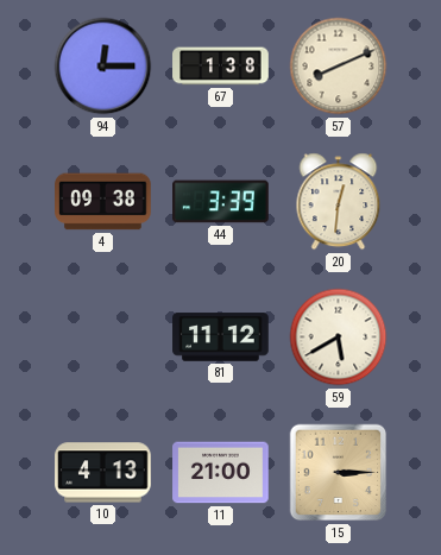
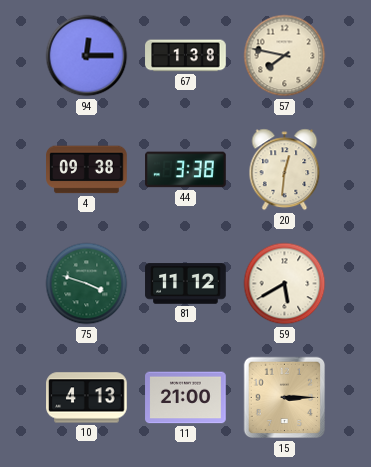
57: 8:11 -> 7:47
44: 3:39 -> 3:38
75: none -> 3:48
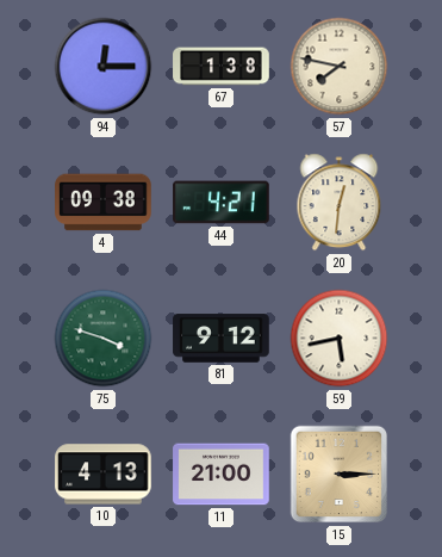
44: 3:38 -> 4:21
81: 11:12 -> 9:12
59: 5:40 -> 5:43
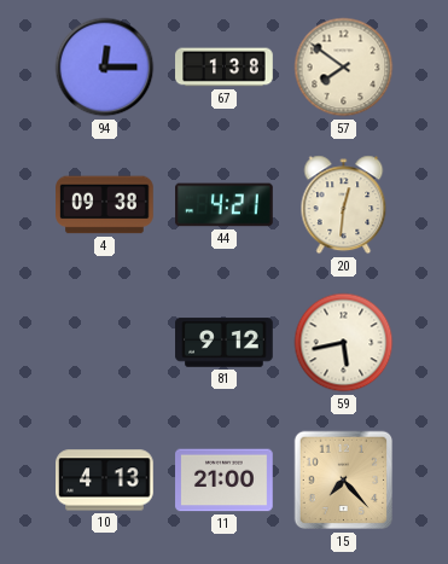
57: 7:47 -> 7:51
75: 3:48 -> none
15: 3:15 -> 7:23
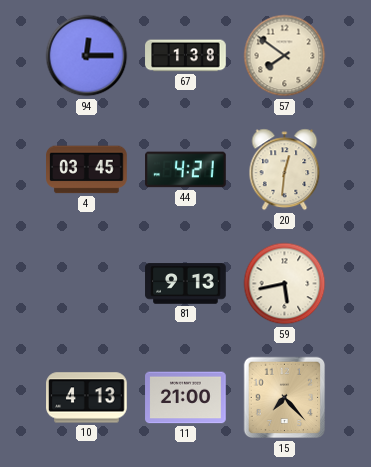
4: 09:38 -> 03:45
81: 9:12 -> 9:13
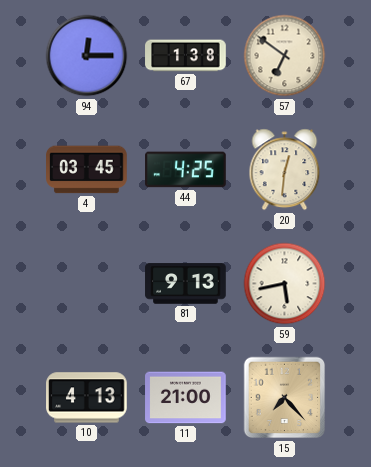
57: 7:51 -> 6:51
44: 4:21 -> 4:25
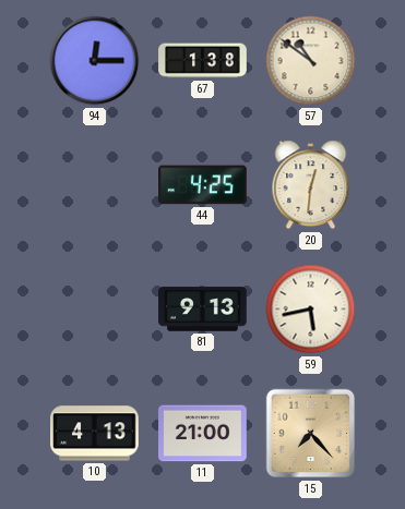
57: 6:51 -> 10:51
4: 03:45 -> none
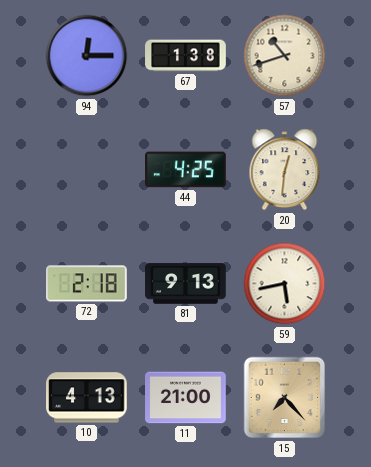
57: 10:51 -> 10:42
72: none -> 2:18
